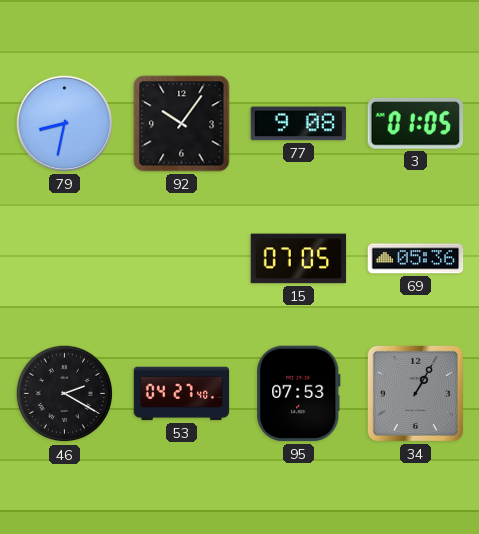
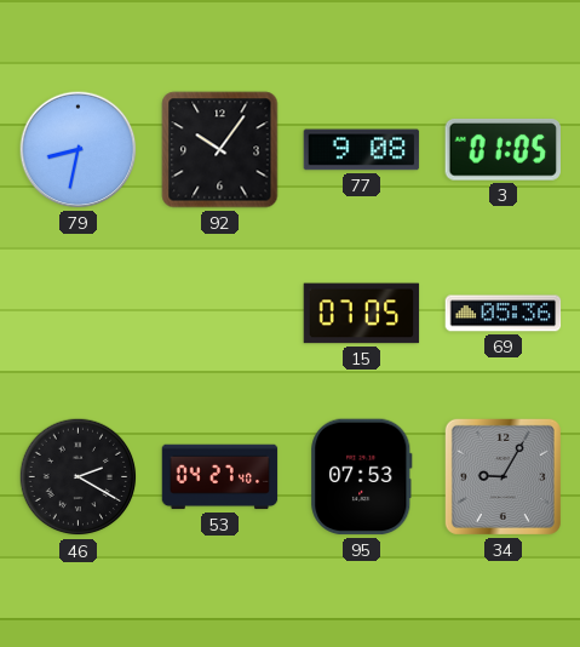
34: 1:05 -> 9:05
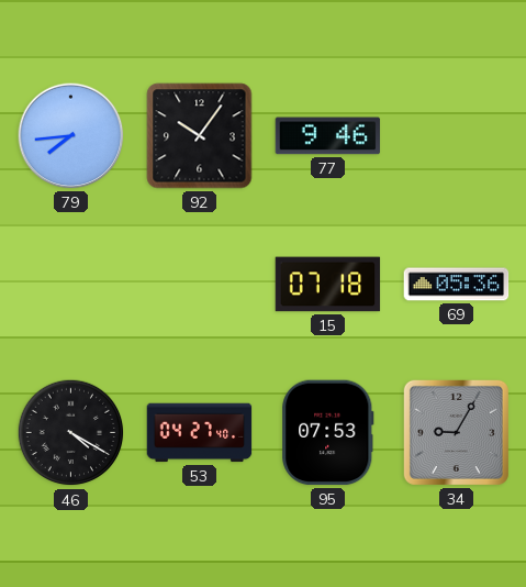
79: 8:32 -> 7:44
77: 9:08 -> 9:46
3: 01:05 -> none
15: 07:05 -> 07:18
46: 2:20 -> 4:20
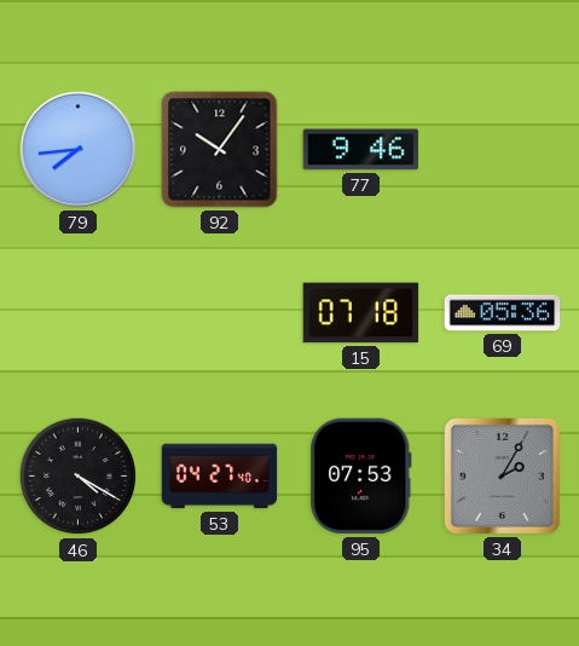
34: 9:05 -> 2:05
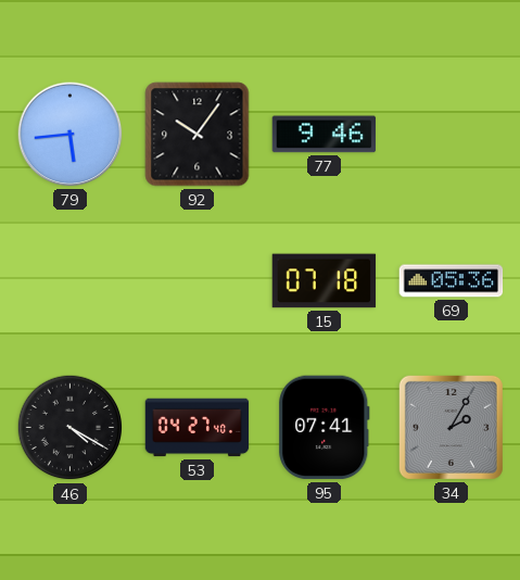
79: 7:44 -> 5:44
95: 07:53 -> 07:41
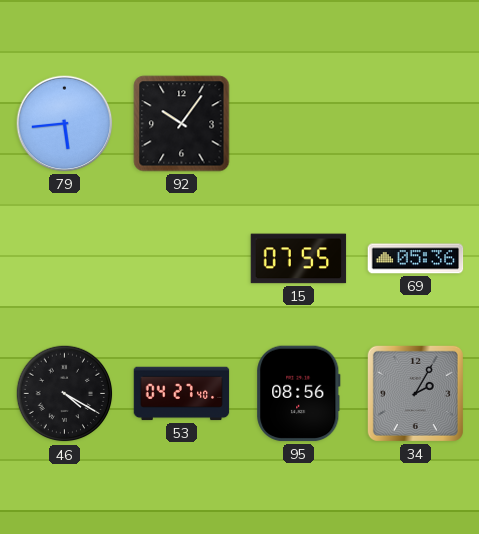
77: 9:46 -> none
15: 07:18 -> 07:55
95: 07:41 -> 08:56
